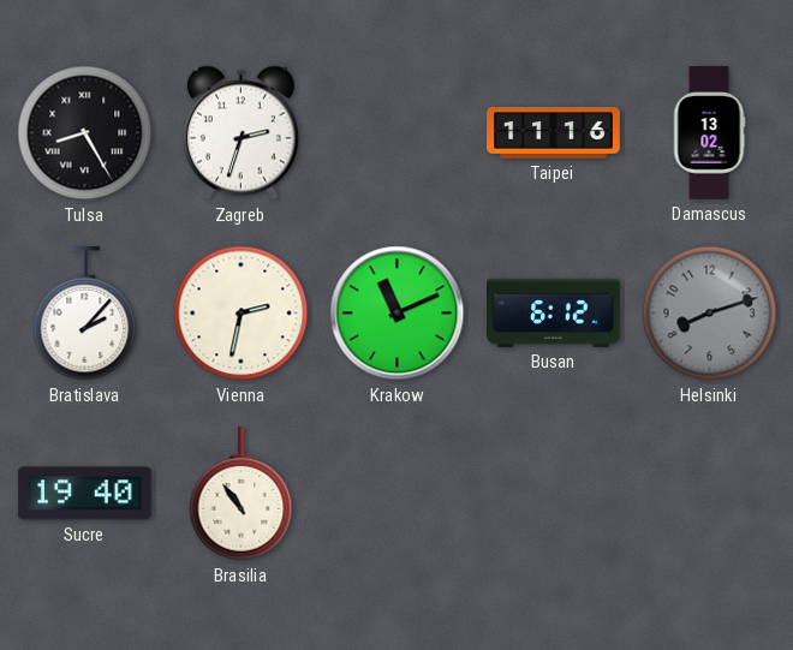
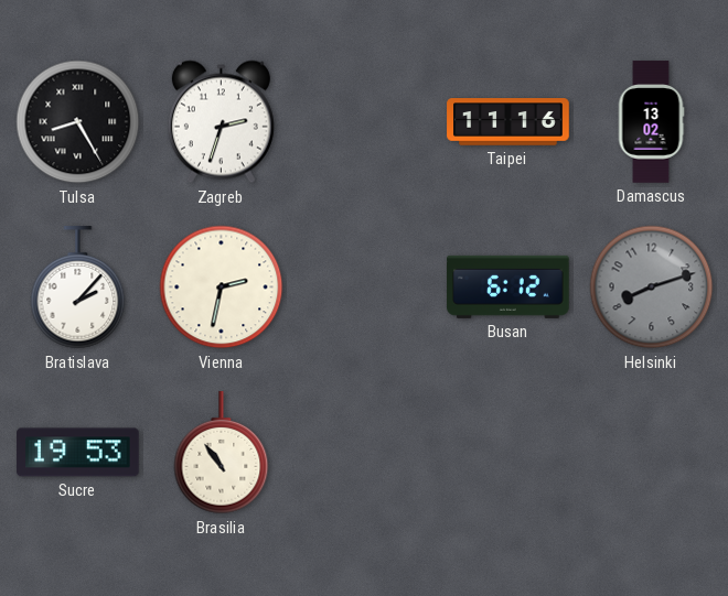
Krakow: 11:11 -> none
Sucre: 19:40 -> 19:53
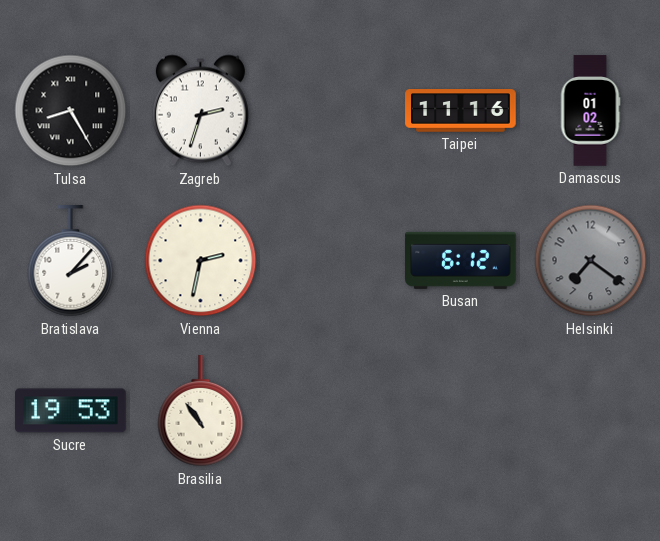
Damascus: 13:02 -> 01:02
Helsinki: 8:12 -> 7:21
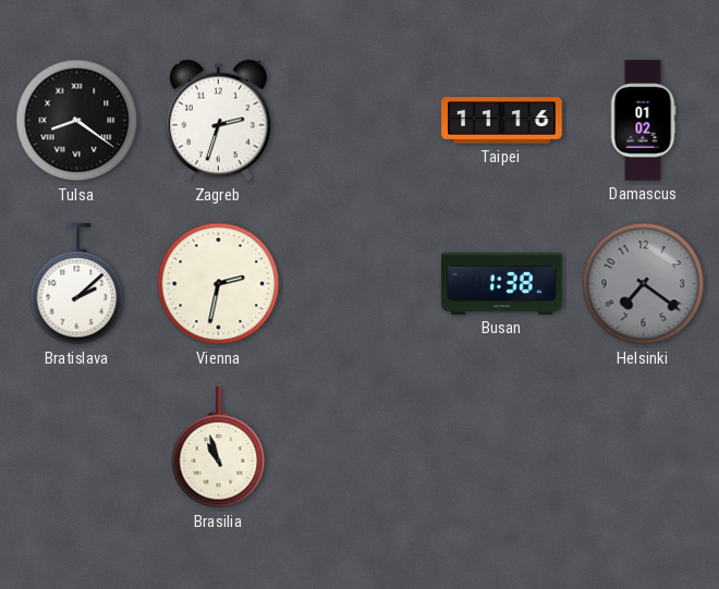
Tulsa: 8:25 -> 8:21
Bratislava: 2:07 -> 2:08
Busan: 6:12 -> 1:38
Sucre: 19:53 -> none
Brasilia: 10:54 -> 10:57
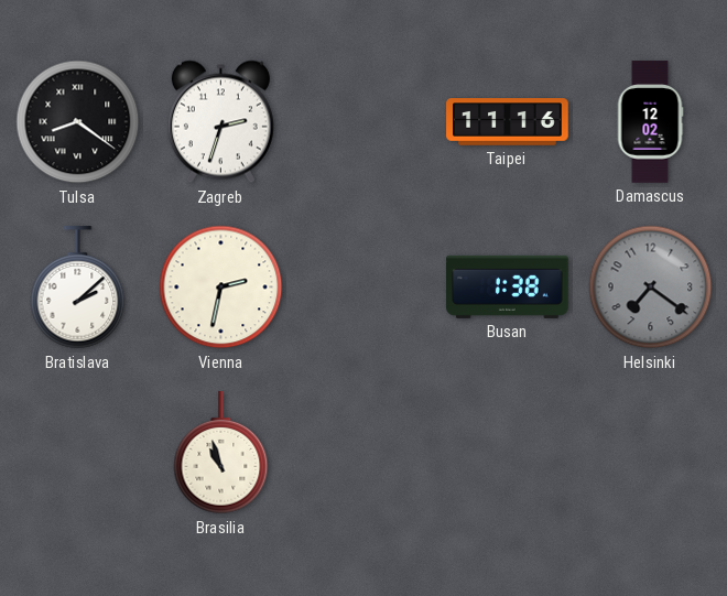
Damascus: 01:02 -> 12:02
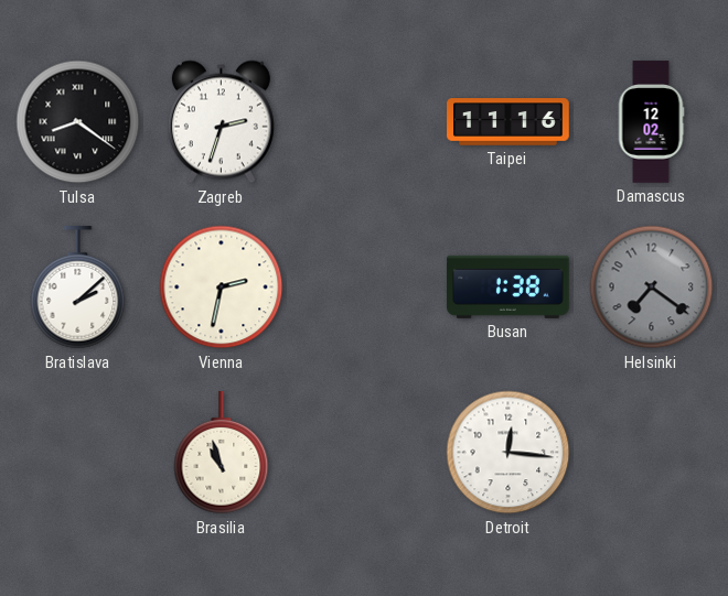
Detroit: none -> 12:16
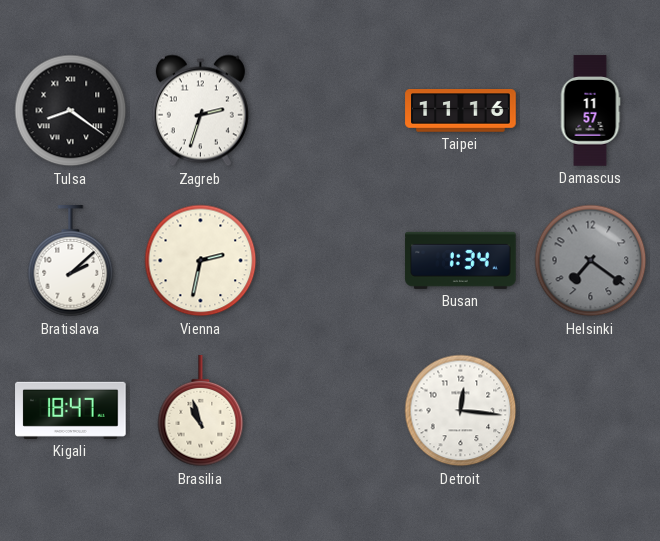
Damascus: 12:02 -> 11:57
Busan: 1:38 -> 1:34
Kigali: none -> 18:47
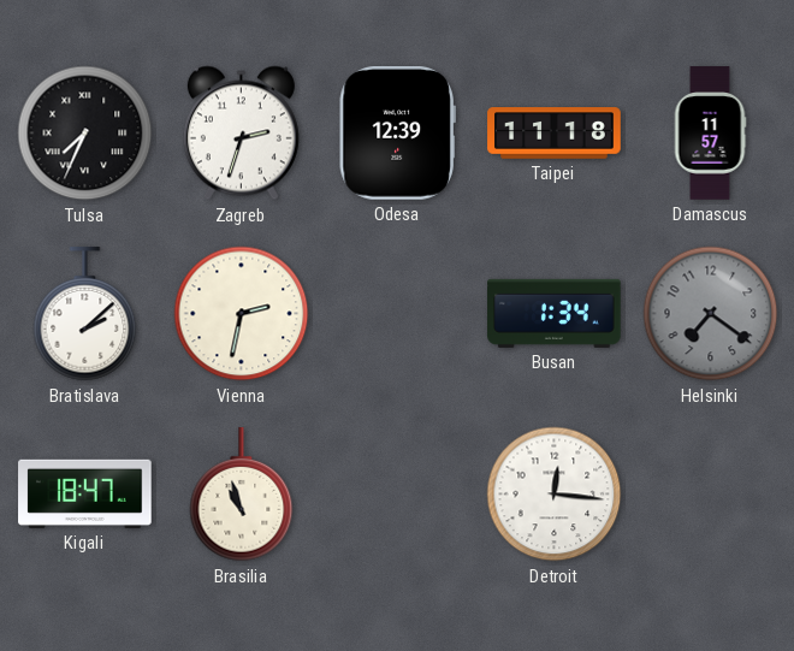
Tulsa: 8:21 -> 7:34
Odesa: none -> 12:39
Taipei: 11:16 -> 11:18
